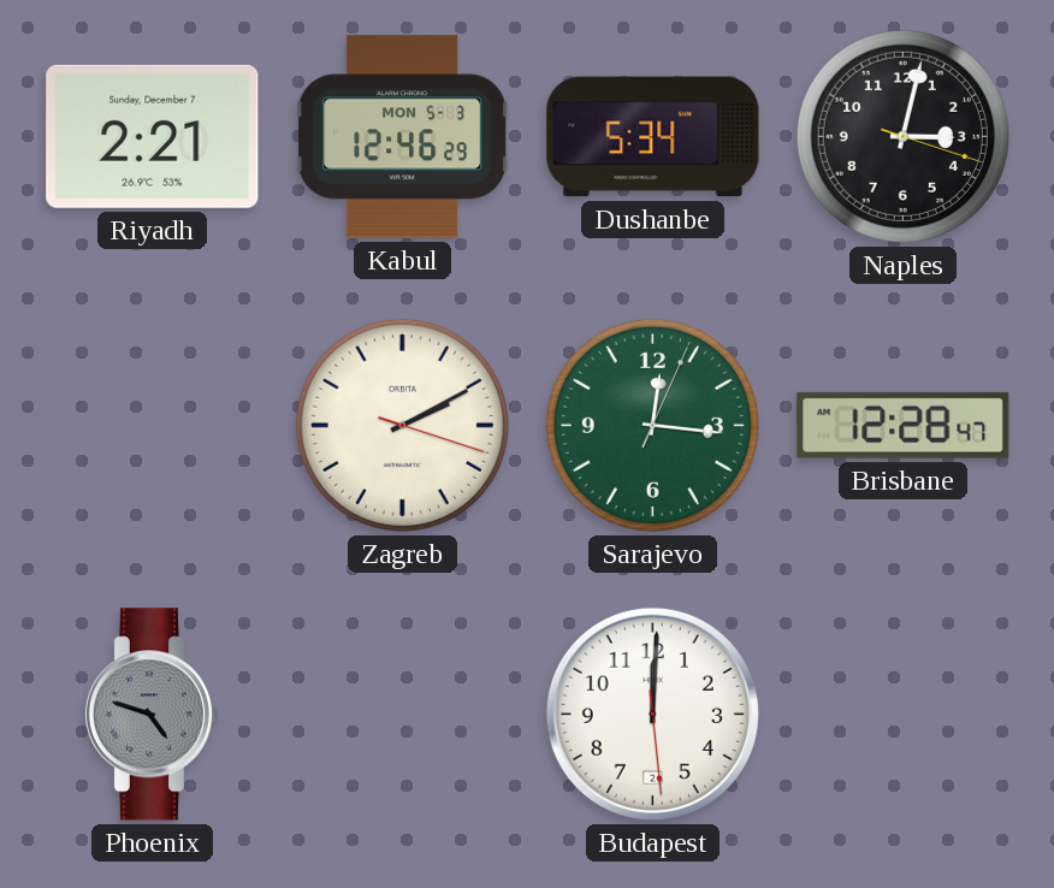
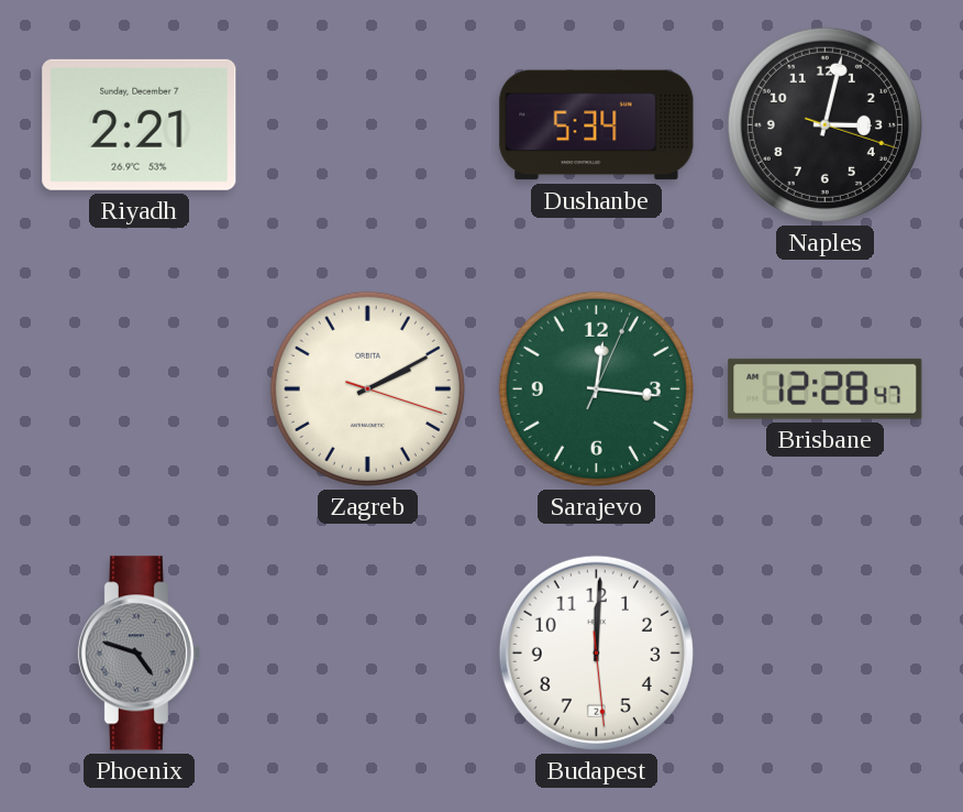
Kabul: 12:46 -> none
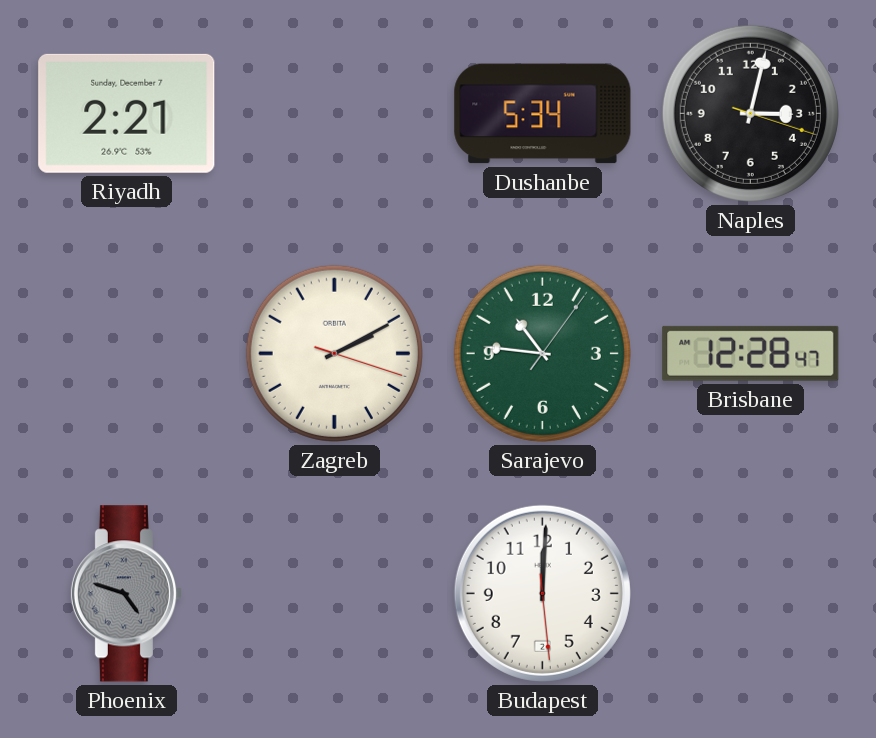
Sarajevo: 12:16 -> 10:46
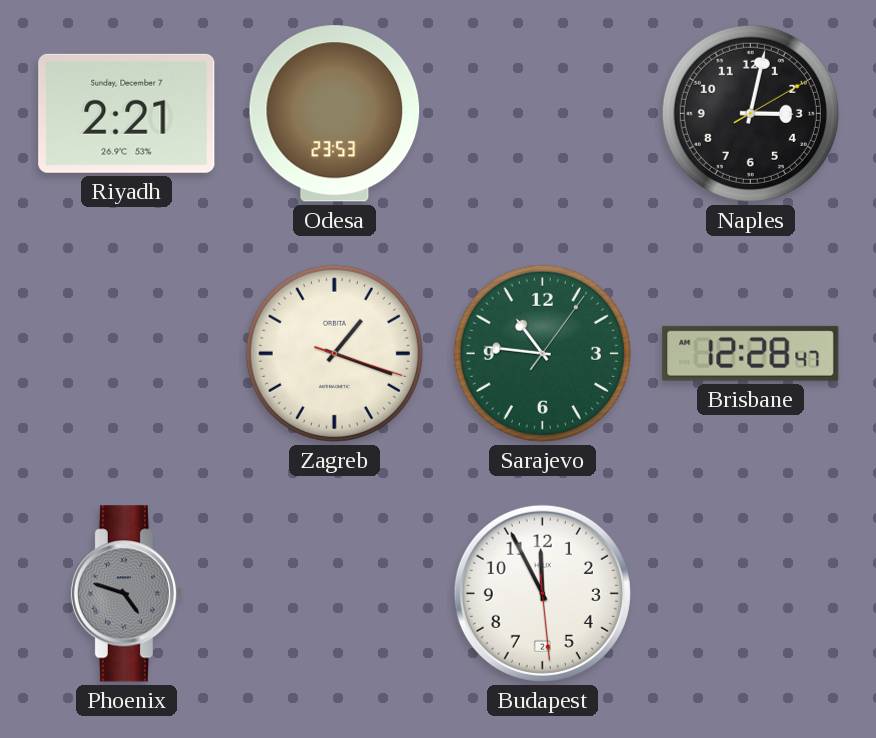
Odesa: none -> 23:53
Dushanbe: 5:34 -> none
Naples: 3:02:18 -> 3:02:10
Zagreb: 2:10 -> 1:18
Budapest: 12:00 -> 11:55
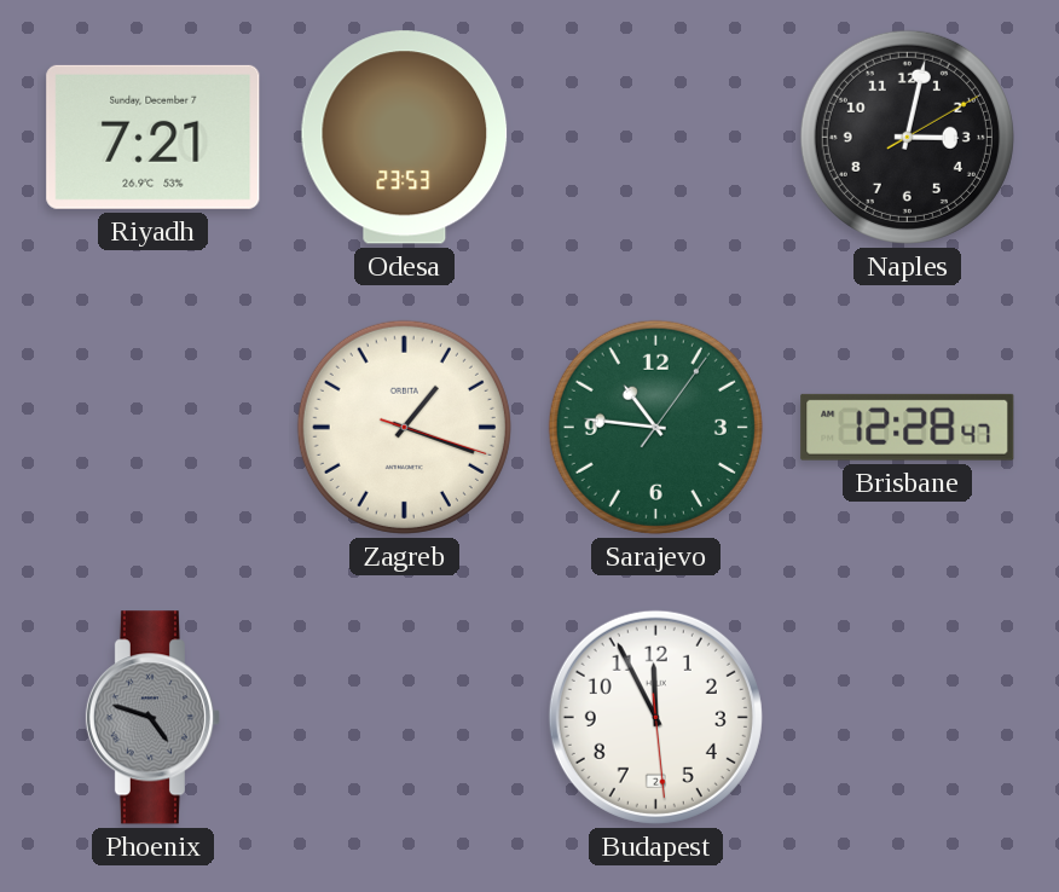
Riyadh: 2:21 -> 7:21
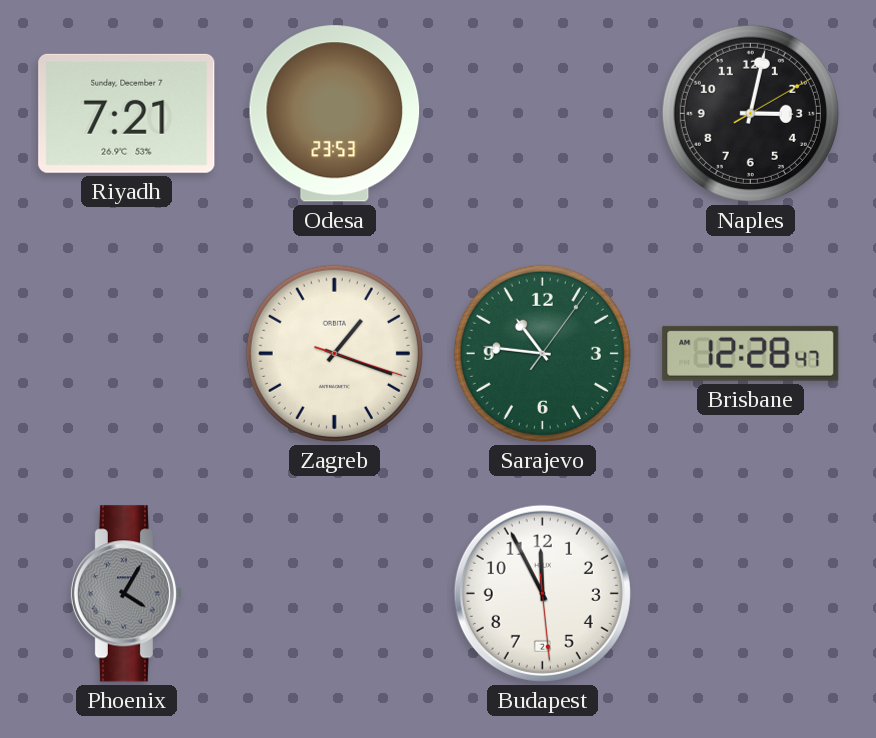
Phoenix: 4:48 -> 4:05
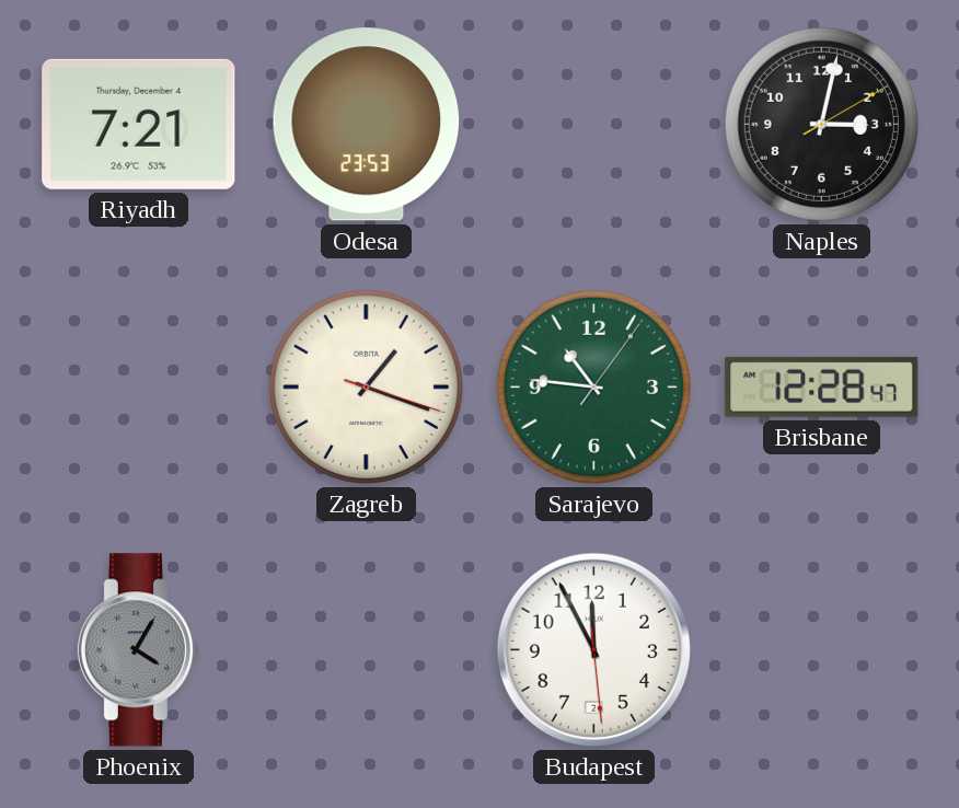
Riyadh date: Sunday, December 7 -> Thursday, December 4
